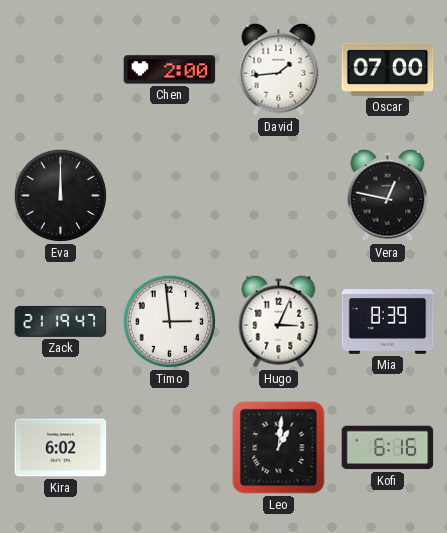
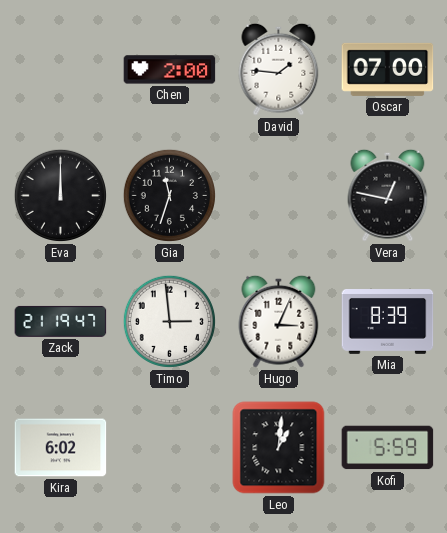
David: 1:44 -> 1:46
Gia: none -> 11:33
Kofi: 6:16 -> 5:59
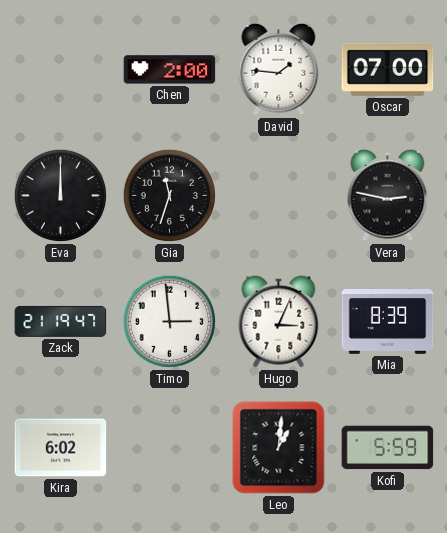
Vera: 12:47 -> 2:47
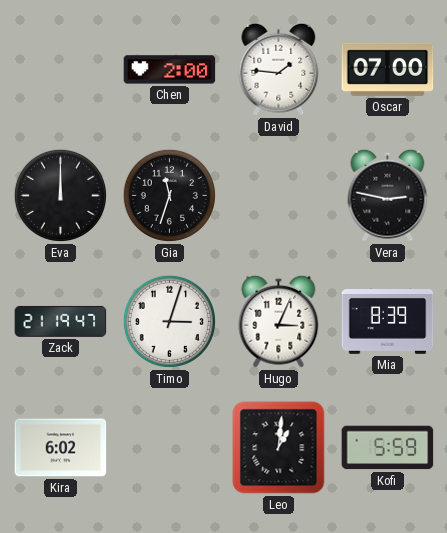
Timo: 2:59 -> 3:03
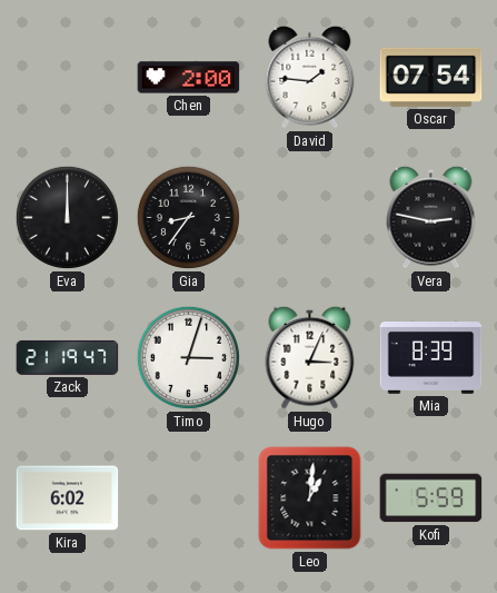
Oscar: 07:00 -> 07:54
Gia: 11:33 -> 8:36
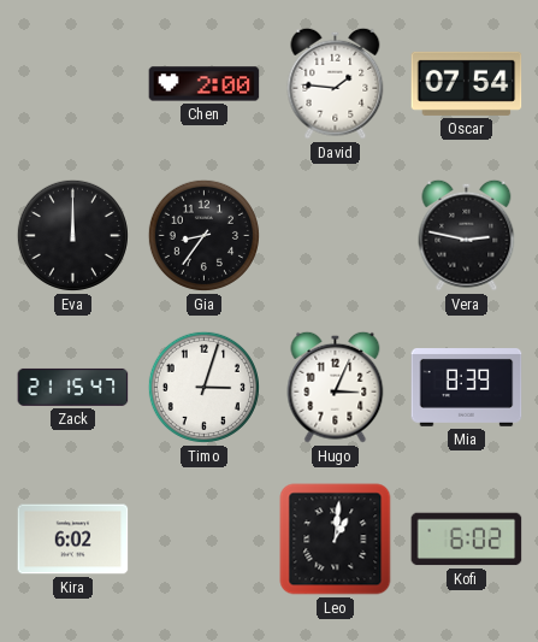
Zack: 21:19 -> 21:15
Kofi: 5:59 -> 6:02
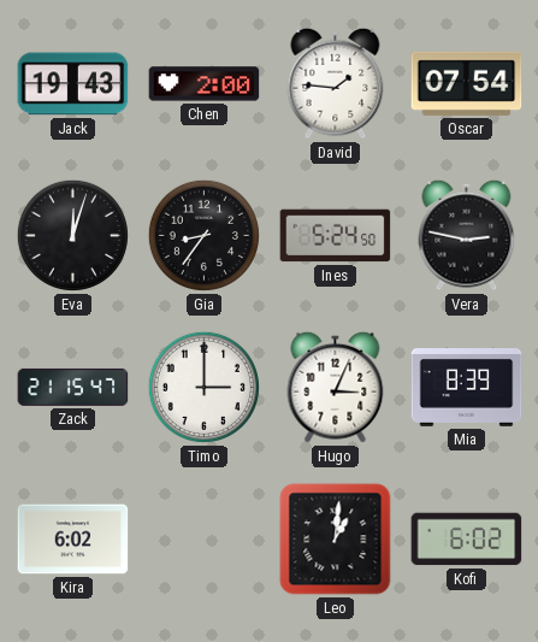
Jack: none -> 19:43
Eva: 12:00 -> 12:03
Ines: none -> 5:24
Timo: 3:03 -> 3:00
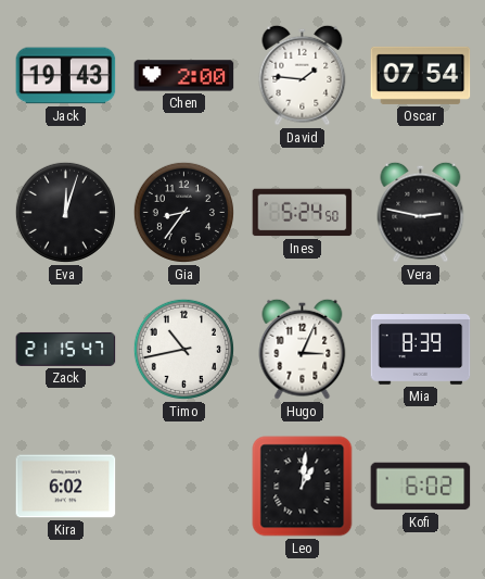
Timo: 3:00 -> 10:43
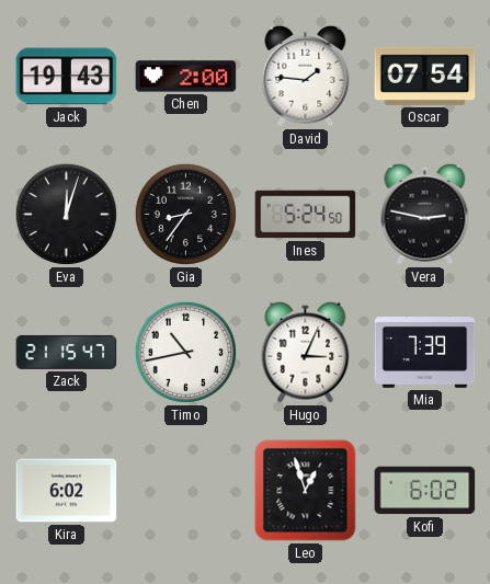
Mia: 8:39 -> 7:39
Leo: 1:01 -> 12:57
